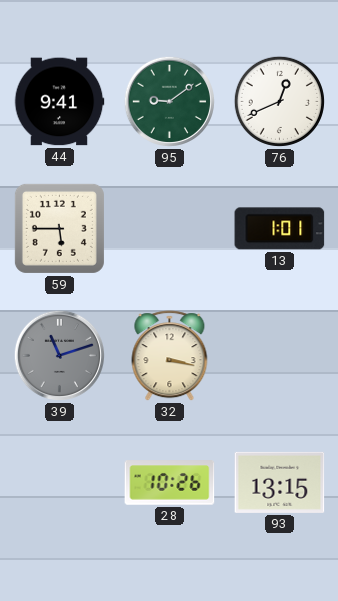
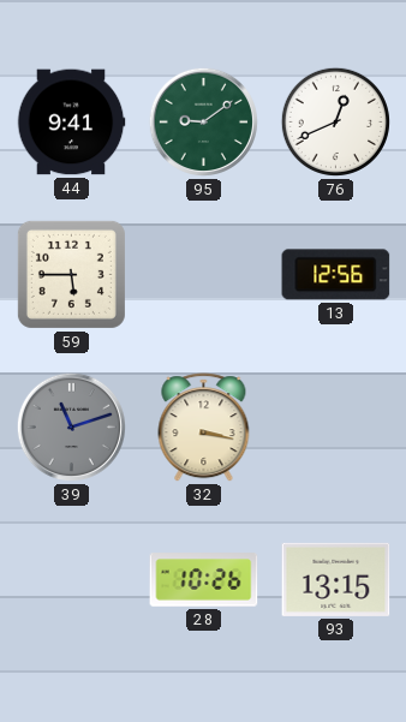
13: 1:01 -> 12:56
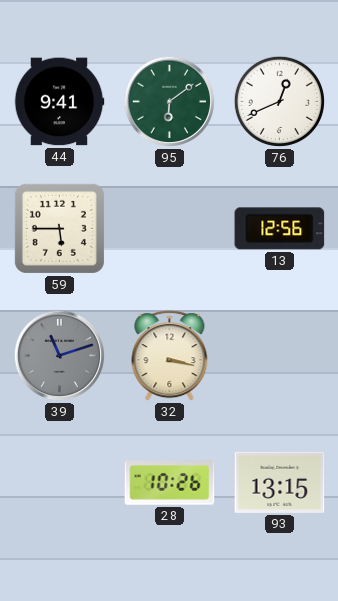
95: 9:09 -> 6:09
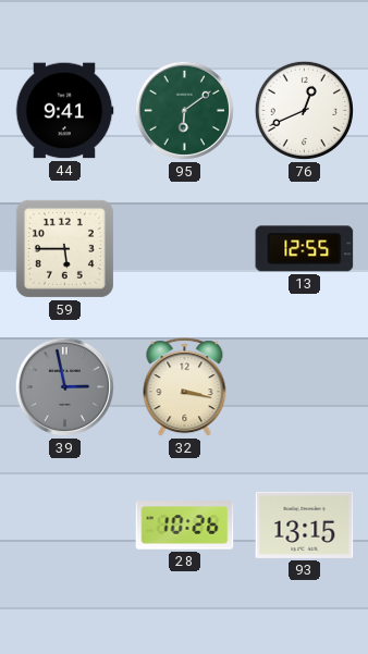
13: 12:56 -> 12:55
39: 11:12 -> 2:58
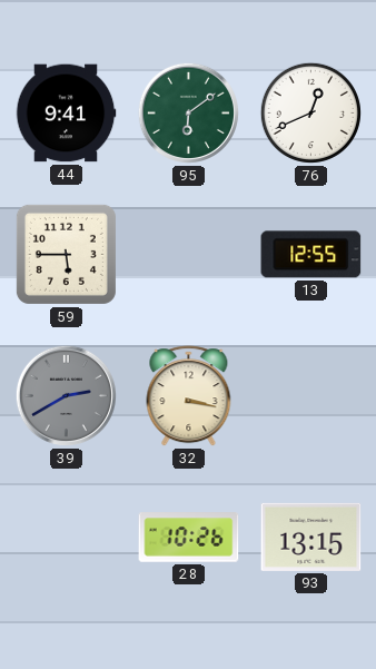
39: 2:58 -> 2:40
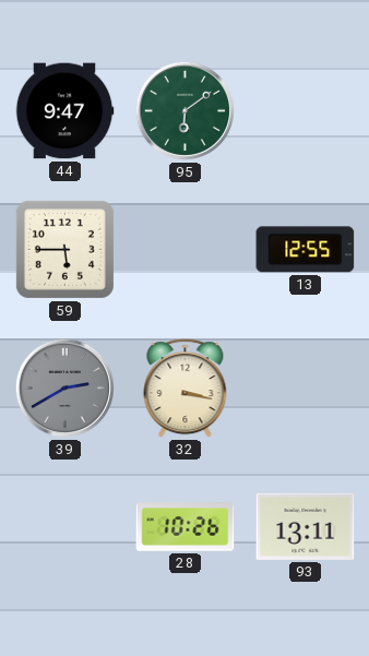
44: 9:41 -> 9:47
76: 12:41 -> none
93: 13:15 -> 13:11
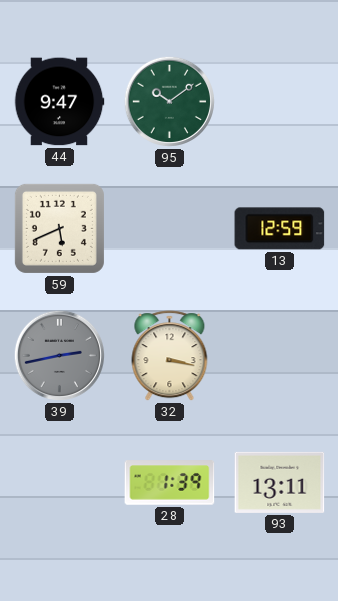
95: 6:09 -> 10:09
59: 5:45 -> 5:41
13: 12:55 -> 12:59
39: 2:40 -> 2:43
28: 10:26 -> 1:39
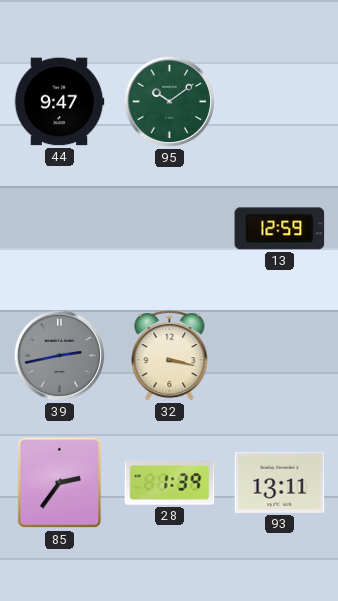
59: 5:41 -> none
85: none -> 2:36
